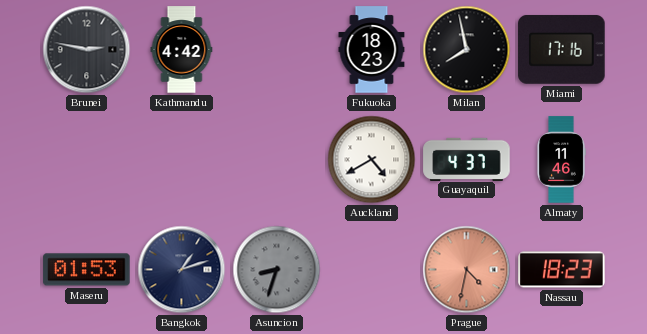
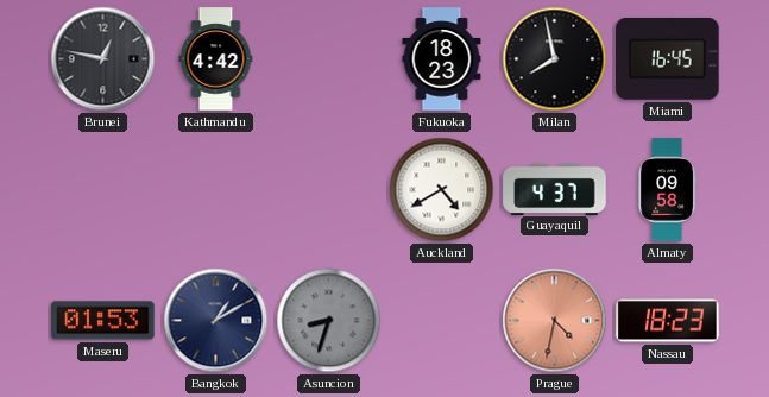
Brunei: 2:47 -> 12:47
Miami: 17:16 -> 16:45
Almaty: 11:46 -> 09:58
Bangkok: 1:12 -> 1:10
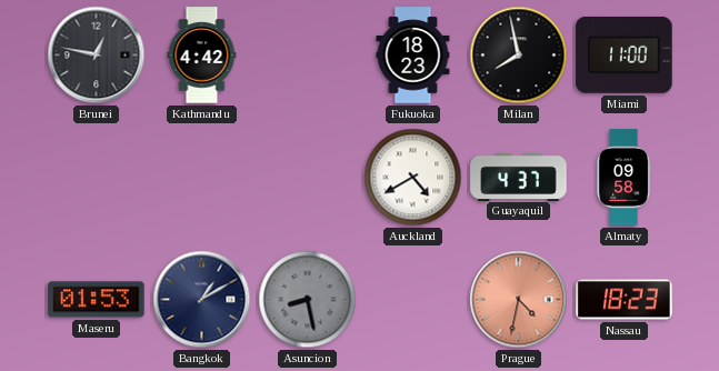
Miami: 16:45 -> 11:00
Asuncion: 8:33 -> 8:28
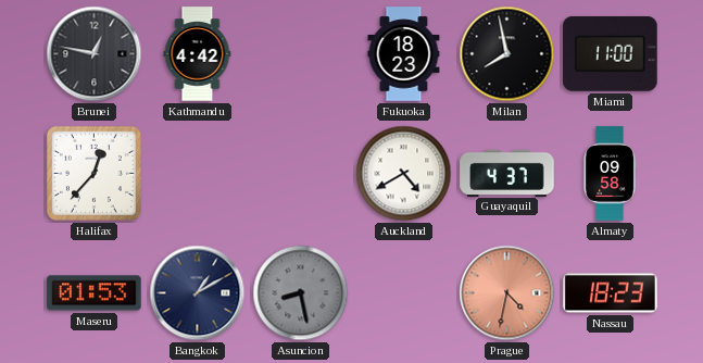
Halifax: none -> 12:37
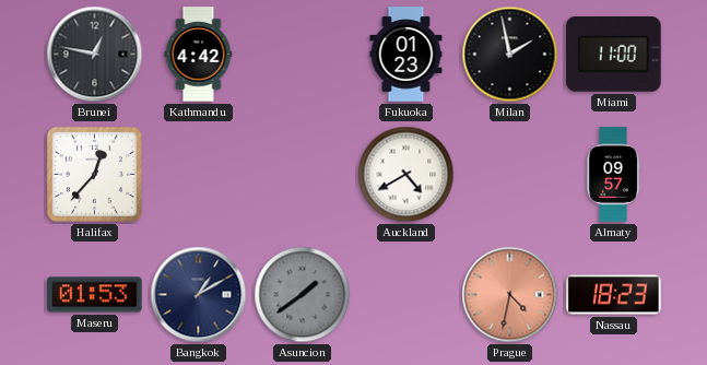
Fukuoka: 18:23 -> 01:23
Milan: 7:58 -> 1:58
Guayaquil: 4:37 -> none
Almaty: 09:58 -> 09:57
Asuncion: 8:28 -> 1:39
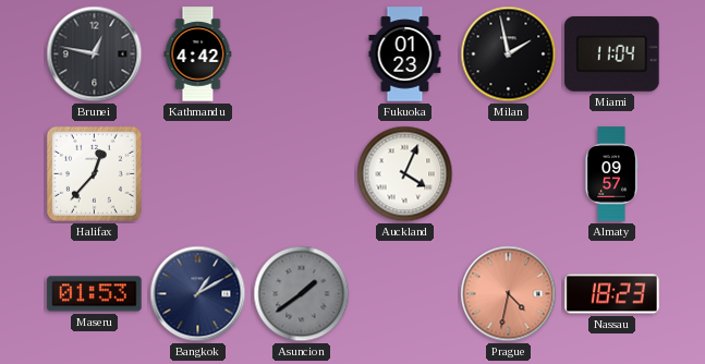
Miami: 11:00 -> 11:04
Auckland: 4:40 -> 4:04
